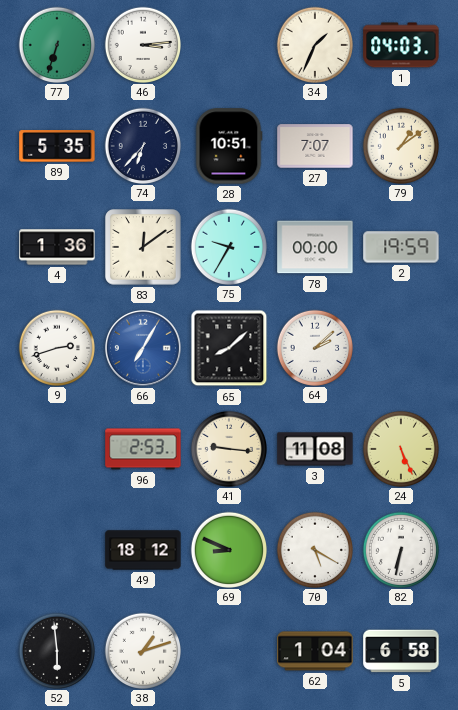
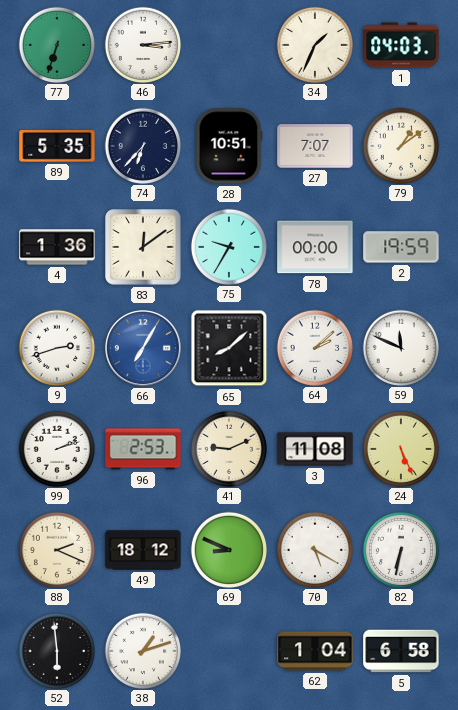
59: none -> 11:49
99: none -> 2:12
41: 9:16 -> 9:11
88: none -> 2:19
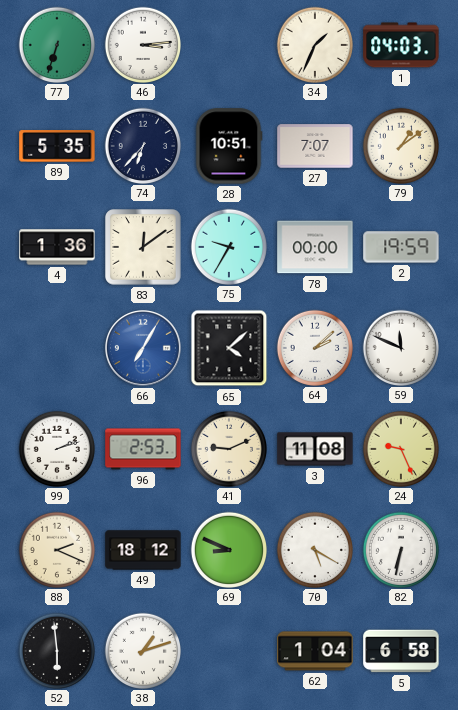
9: 2:42 -> none
65: 8:08 -> 4:08
24: 5:26 -> 9:26
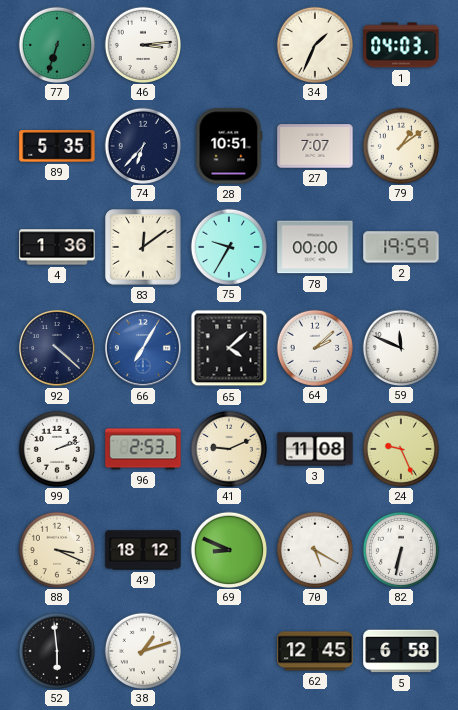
92: none -> 4:22
88: 2:19 -> 3:19
62: 1:04 -> 12:45
